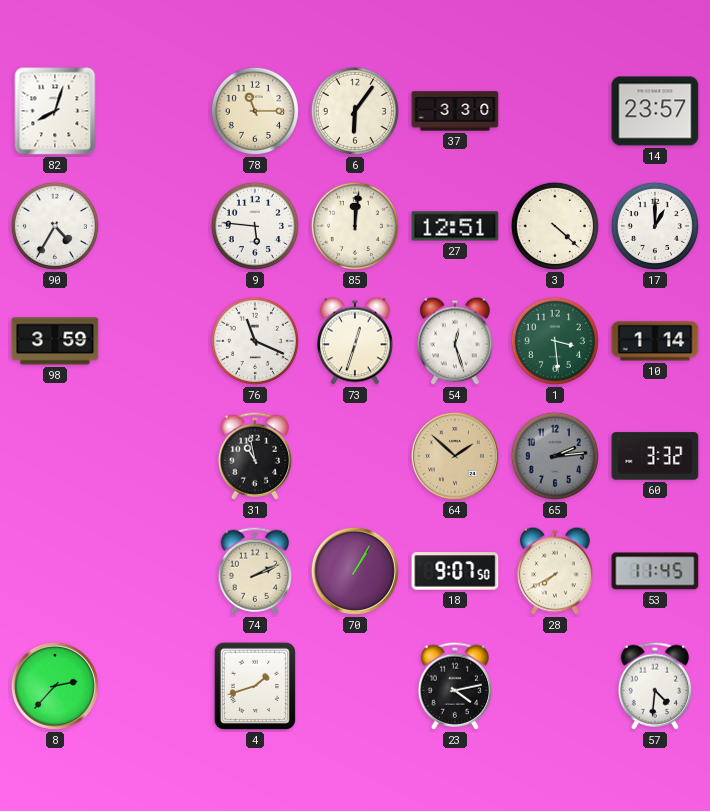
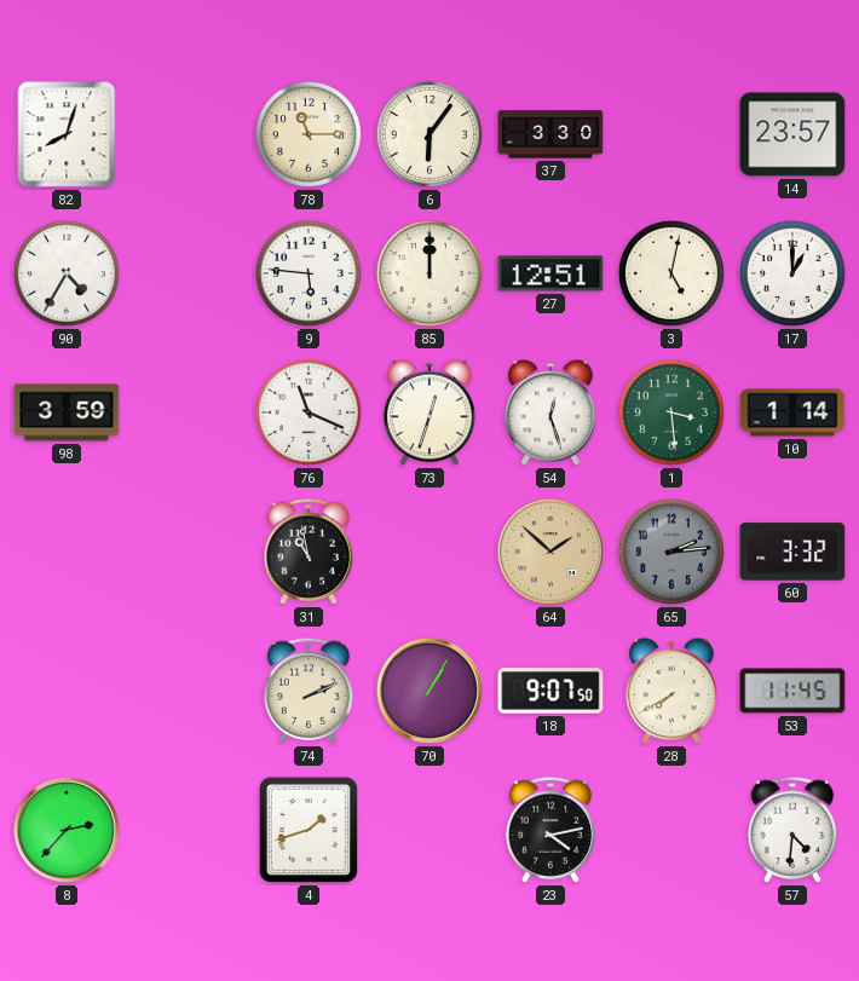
85: 12:01 -> 12:00
3: 4:22 -> 5:02
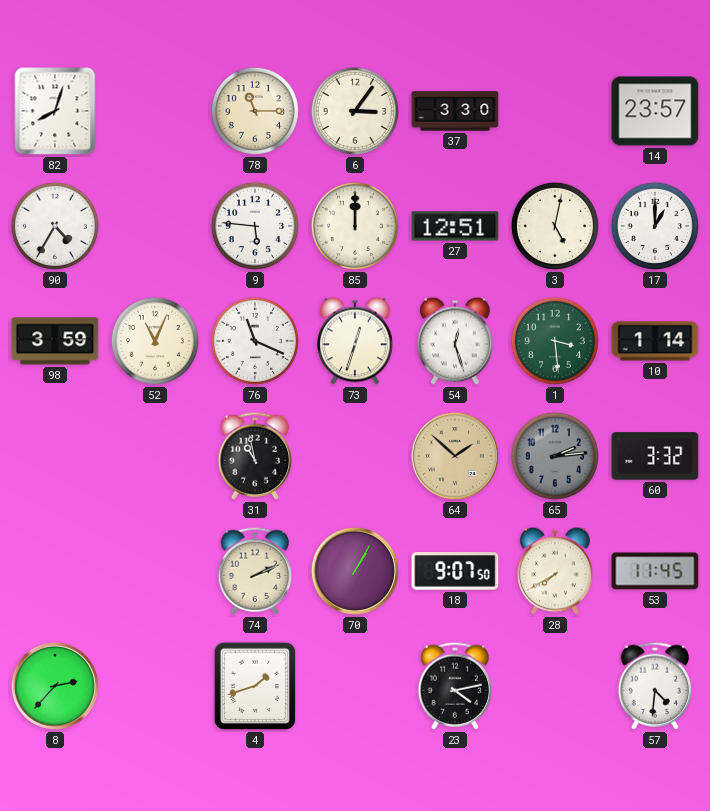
6: 6:06 -> 3:06
52: none -> 11:04
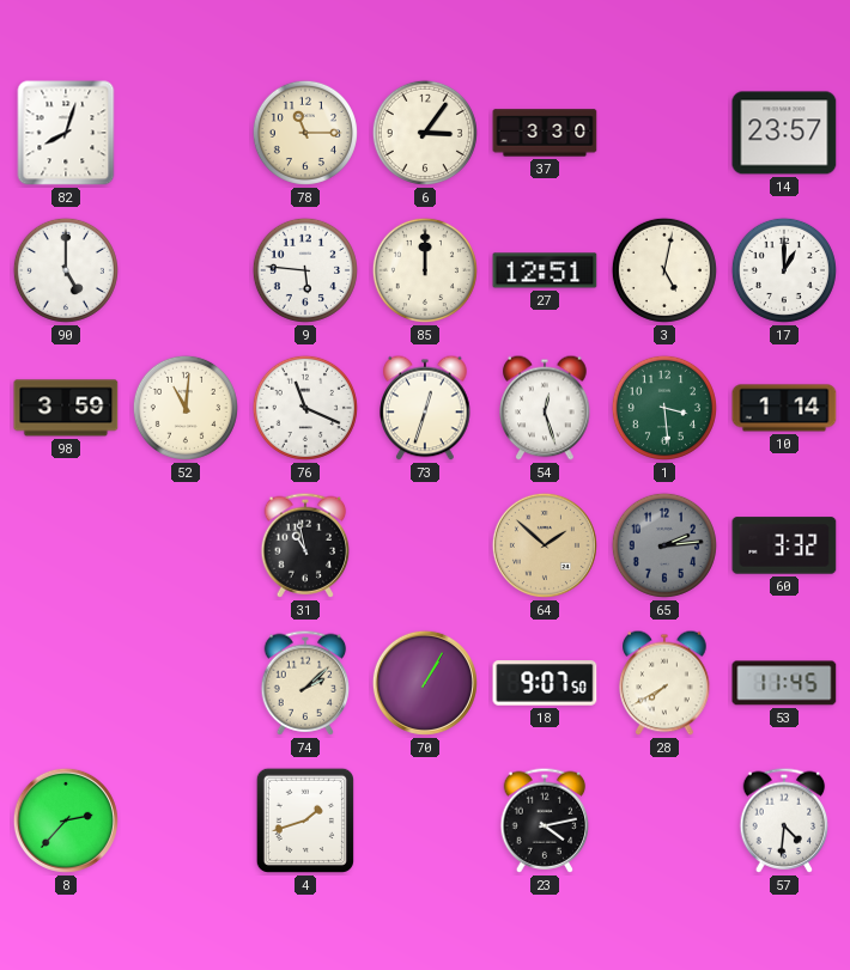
90: 4:35 -> 5:00
52: 11:04 -> 11:01
74: 2:11 -> 2:08
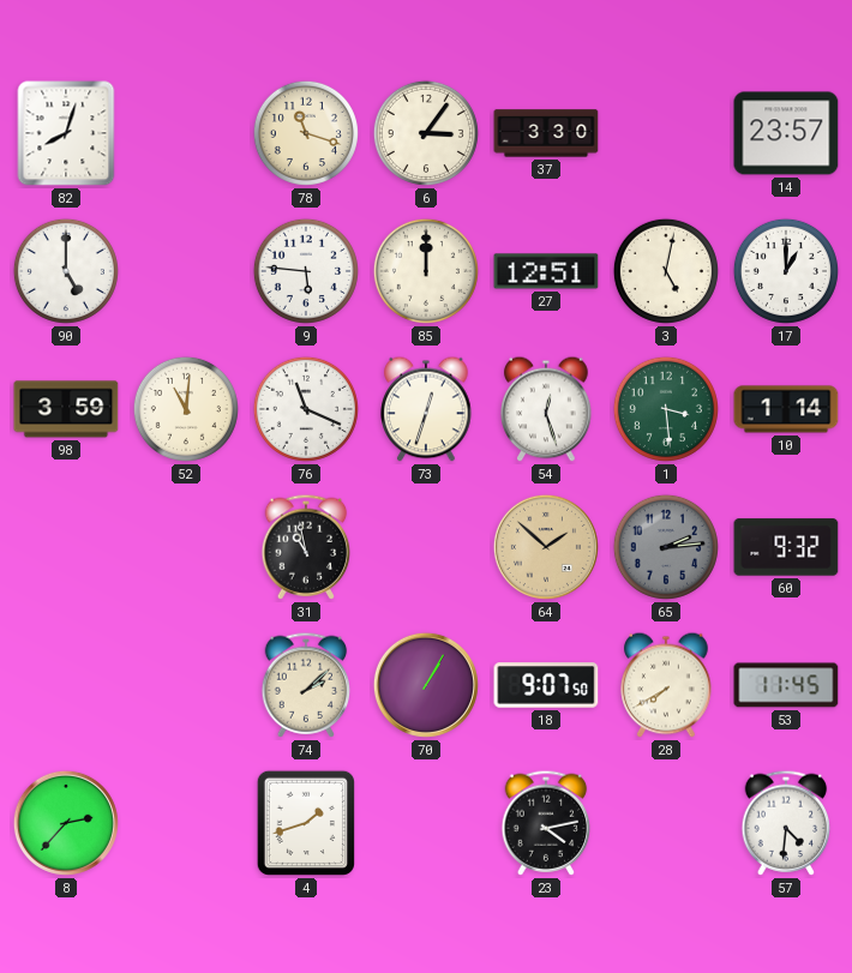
78: 11:15 -> 11:18
60: 3:32 -> 9:32
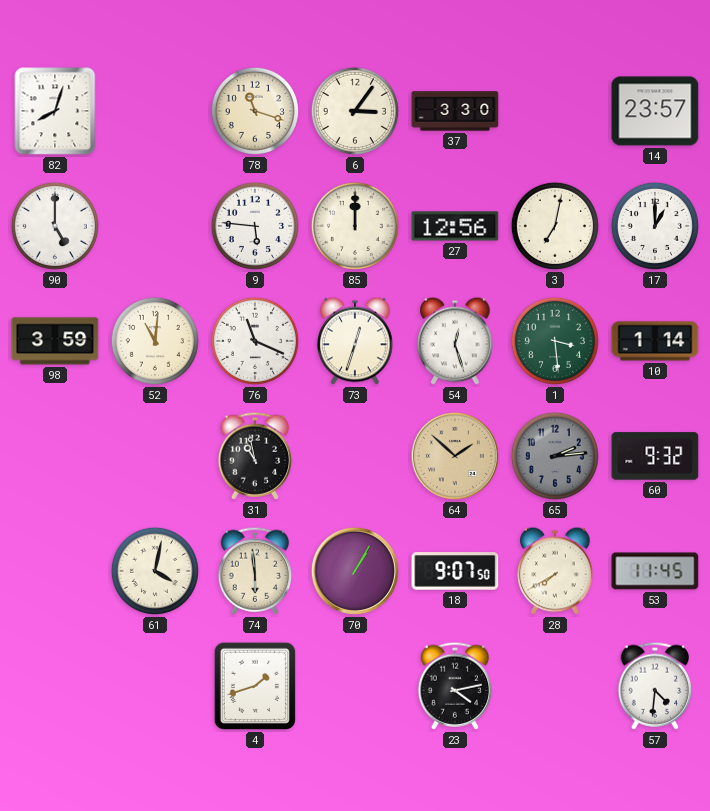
27: 12:51 -> 12:56
3: 5:02 -> 7:02
61: none -> 4:02
74: 2:08 -> 5:59
8: 2:37 -> none
